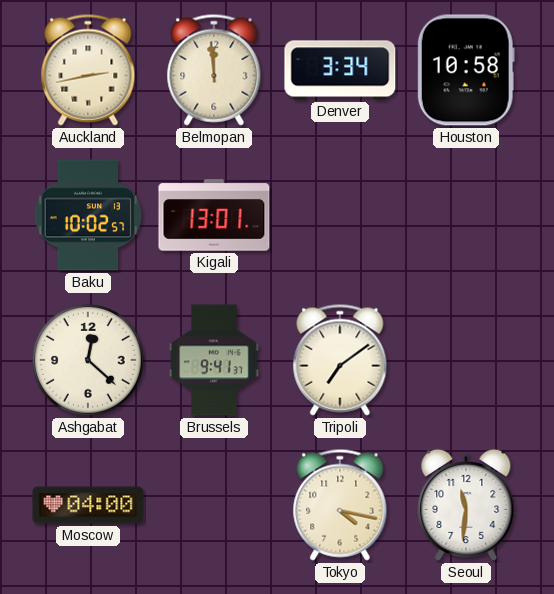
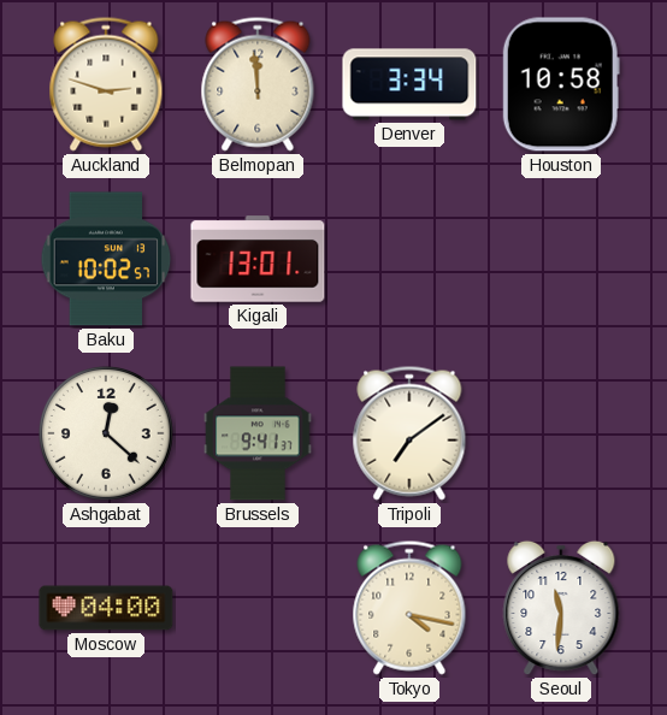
Auckland: 2:43 -> 2:48
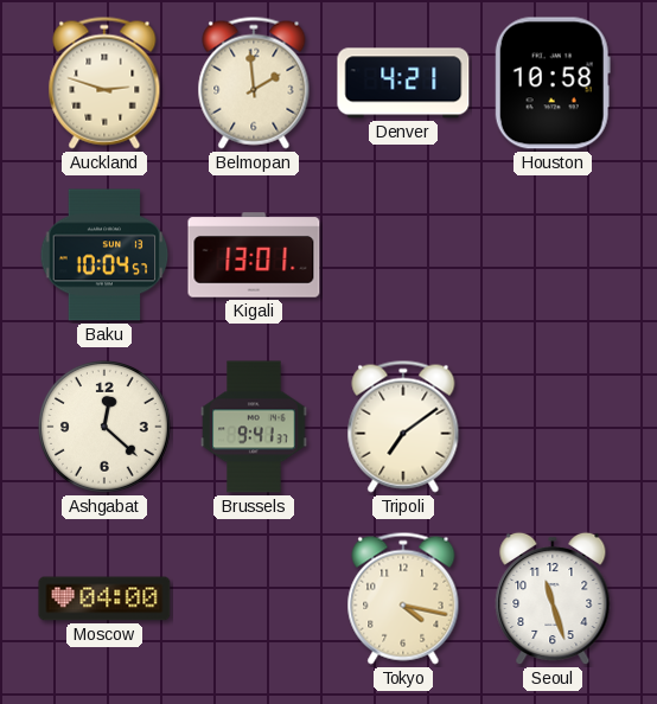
Belmopan: 11:59 -> 1:59
Denver: 3:34 -> 4:21
Baku: 10:02 -> 10:04
Seoul: 11:31 -> 11:27
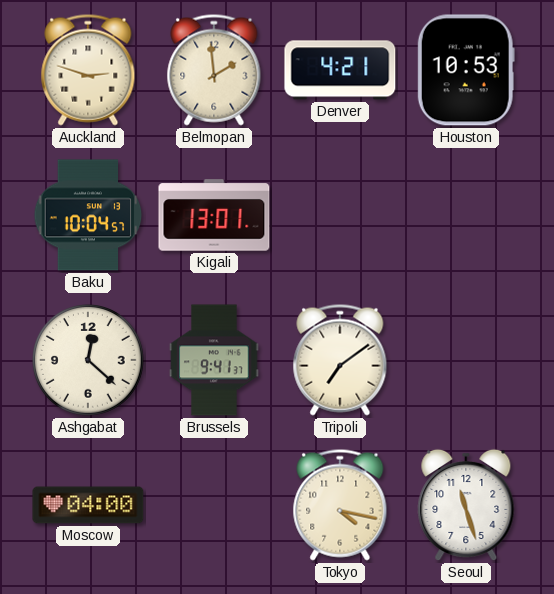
Houston: 10:58 -> 10:53
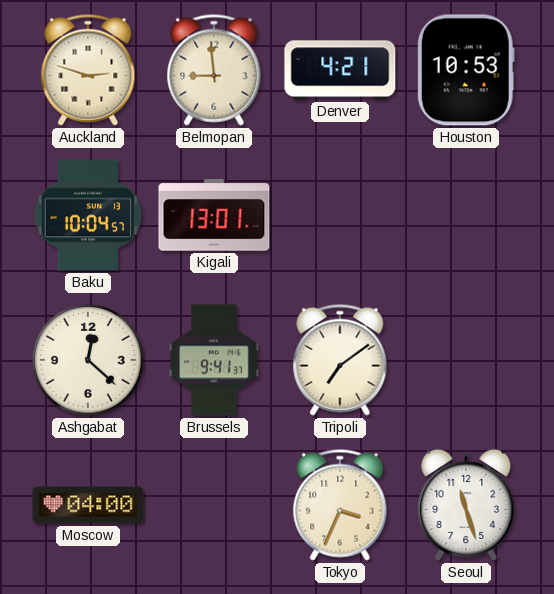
Belmopan: 1:59 -> 8:59
Tokyo: 4:17 -> 3:34
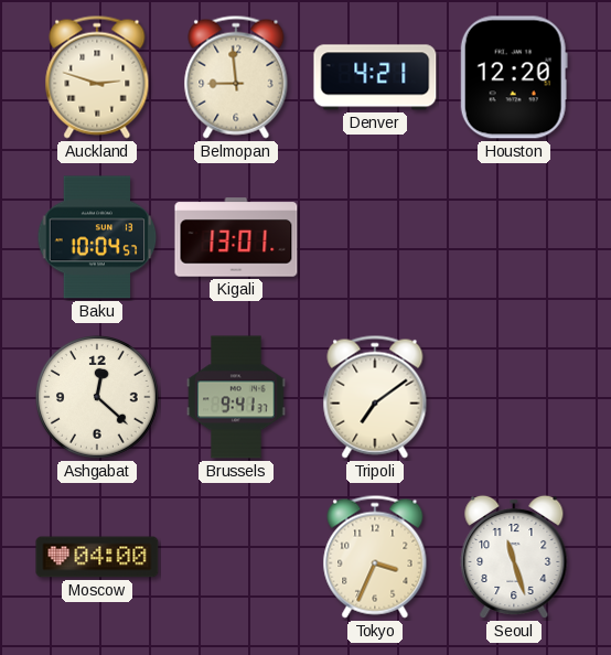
Houston: 10:53 -> 12:20
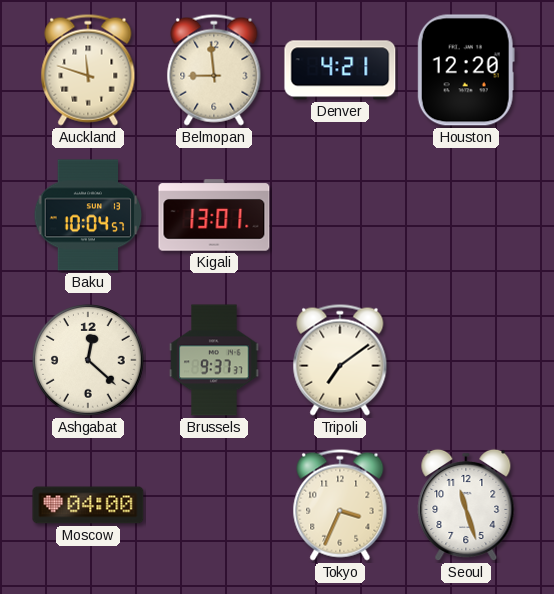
Auckland: 2:48 -> 11:48
Brussels: 9:41 -> 9:37
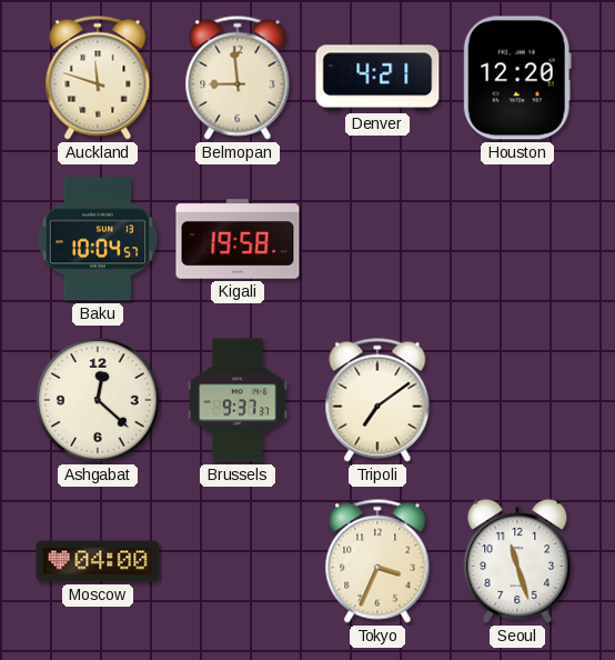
Kigali: 13:01 -> 19:58
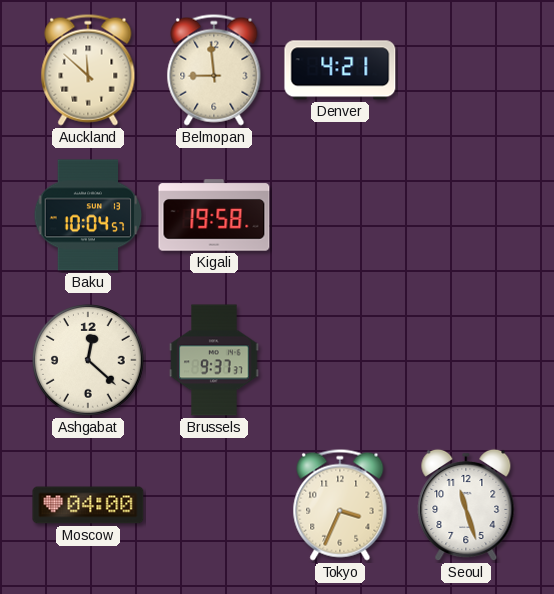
Auckland: 11:48 -> 11:52
Houston: 12:20 -> none
Tripoli: 7:09 -> none
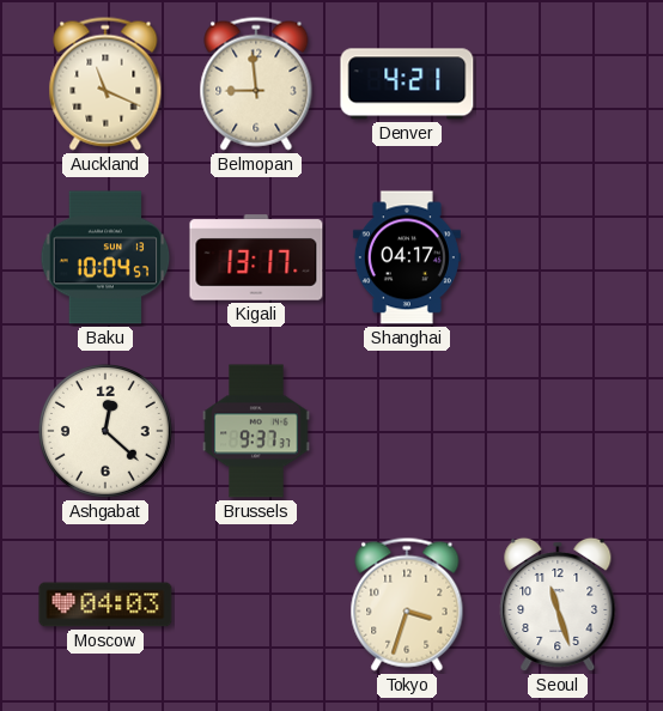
Auckland: 11:52 -> 11:19
Kigali: 19:58 -> 13:17
Shanghai: none -> 04:17
Moscow: 04:00 -> 04:03
Tokyo: 3:34 -> 3:33
